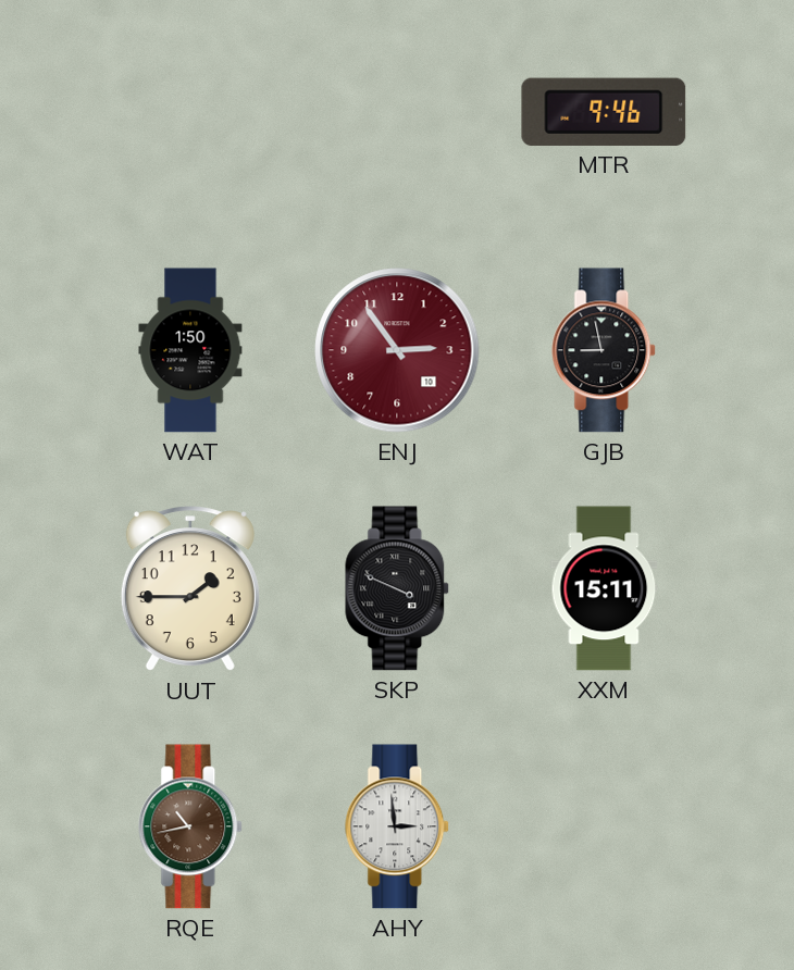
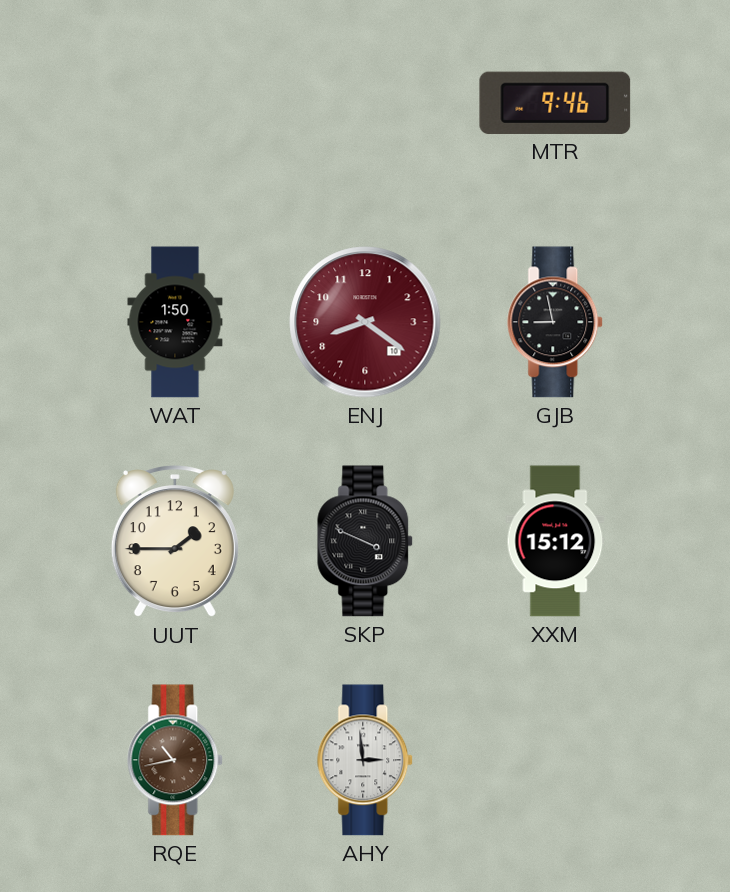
ENJ: 2:54 -> 8:21
XXM: 15:11 -> 15:12
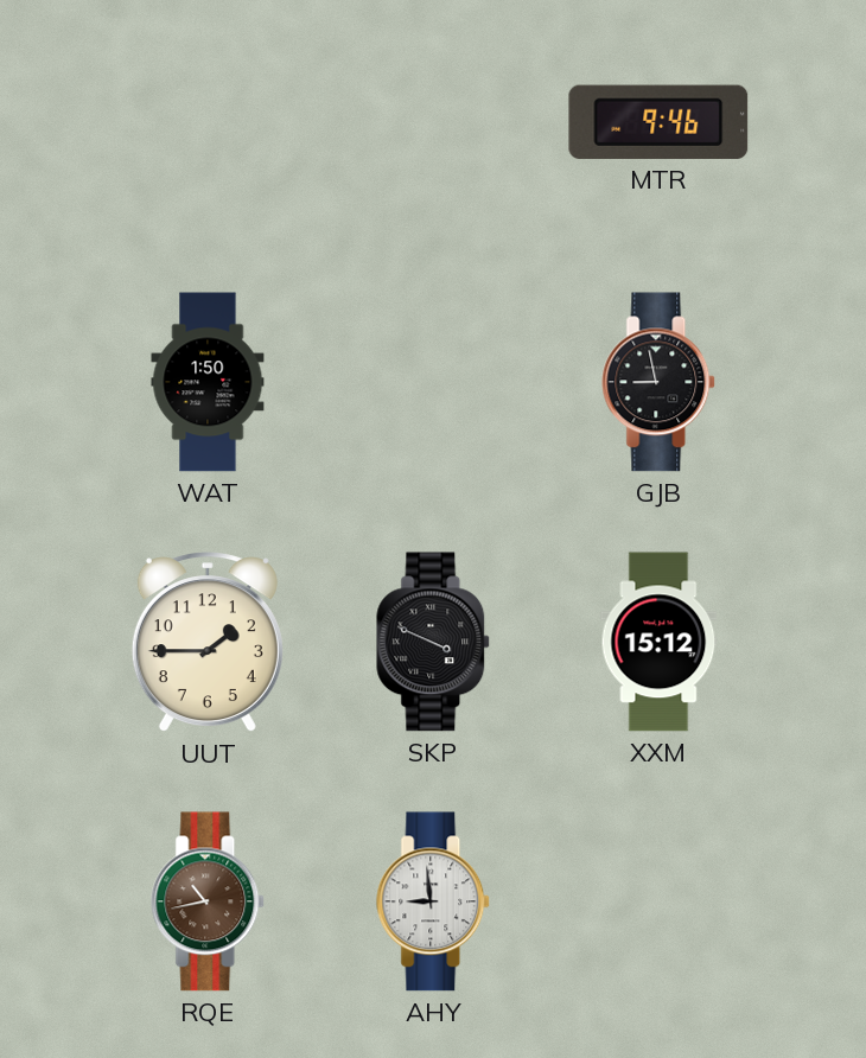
ENJ: 8:21 -> none
AHY: 2:59 -> 8:59
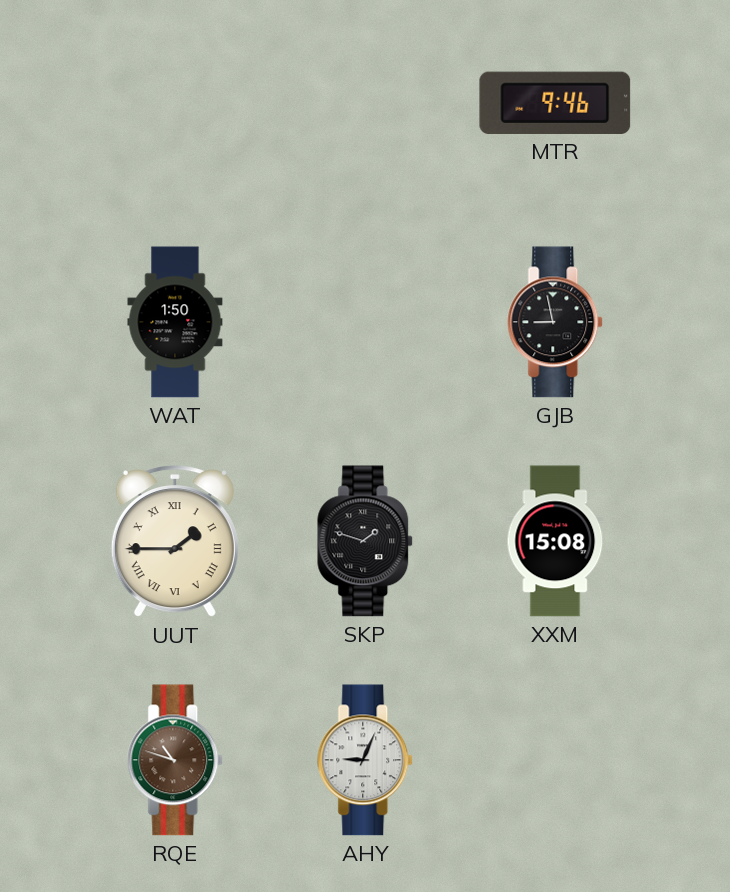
UUT numerals: Arabic -> Roman
SKP: 3:49 -> 1:48
XXM: 15:12 -> 15:08
RQE: 10:43 -> 10:48
AHY: 8:59 -> 9:04
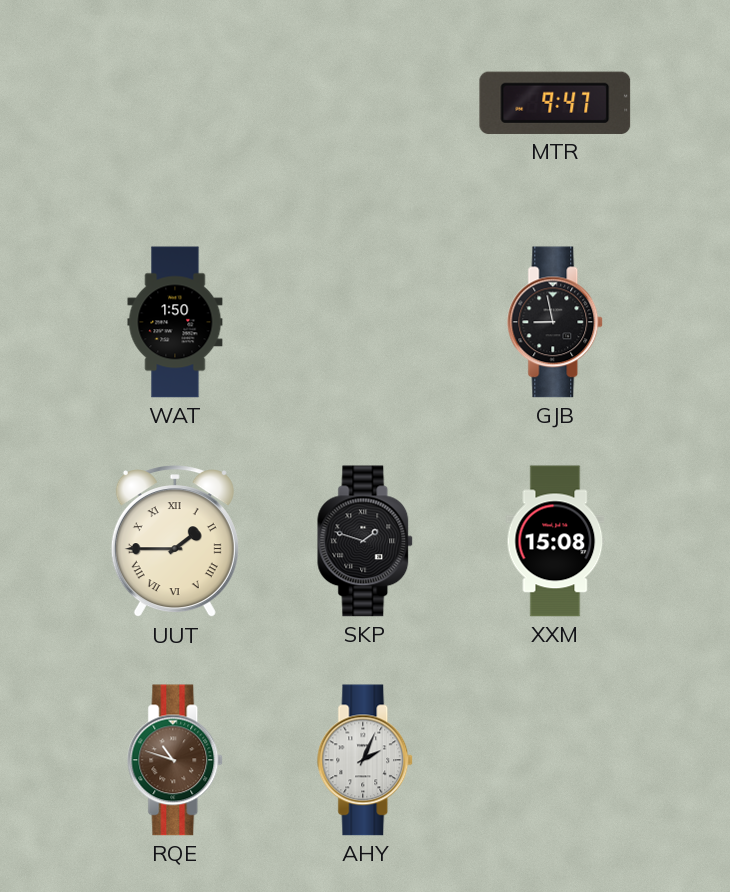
MTR: 9:46 -> 9:47
AHY: 9:04 -> 2:04
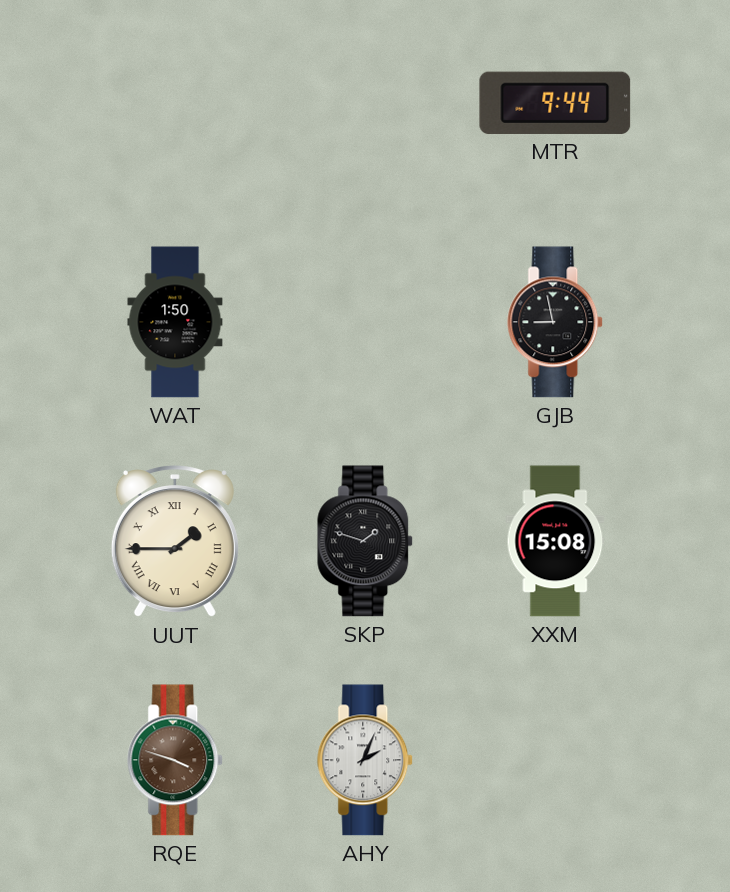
MTR: 9:47 -> 9:44
RQE: 10:48 -> 3:48
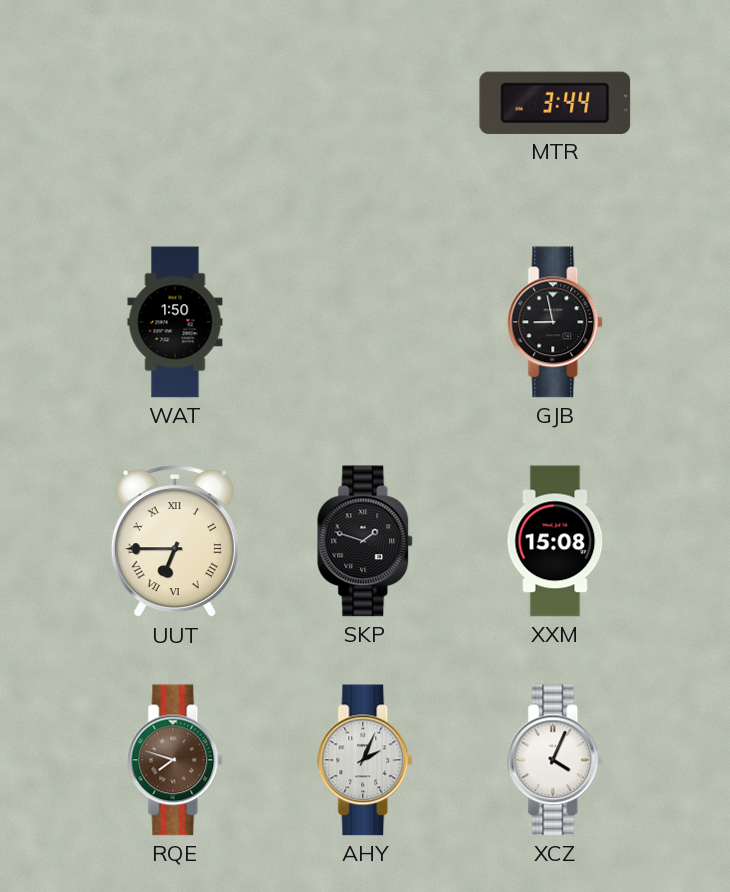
MTR: 9:44 -> 3:44
UUT: 1:45 -> 6:45
RQE: 3:48 -> 7:48
XCZ: none -> 4:04
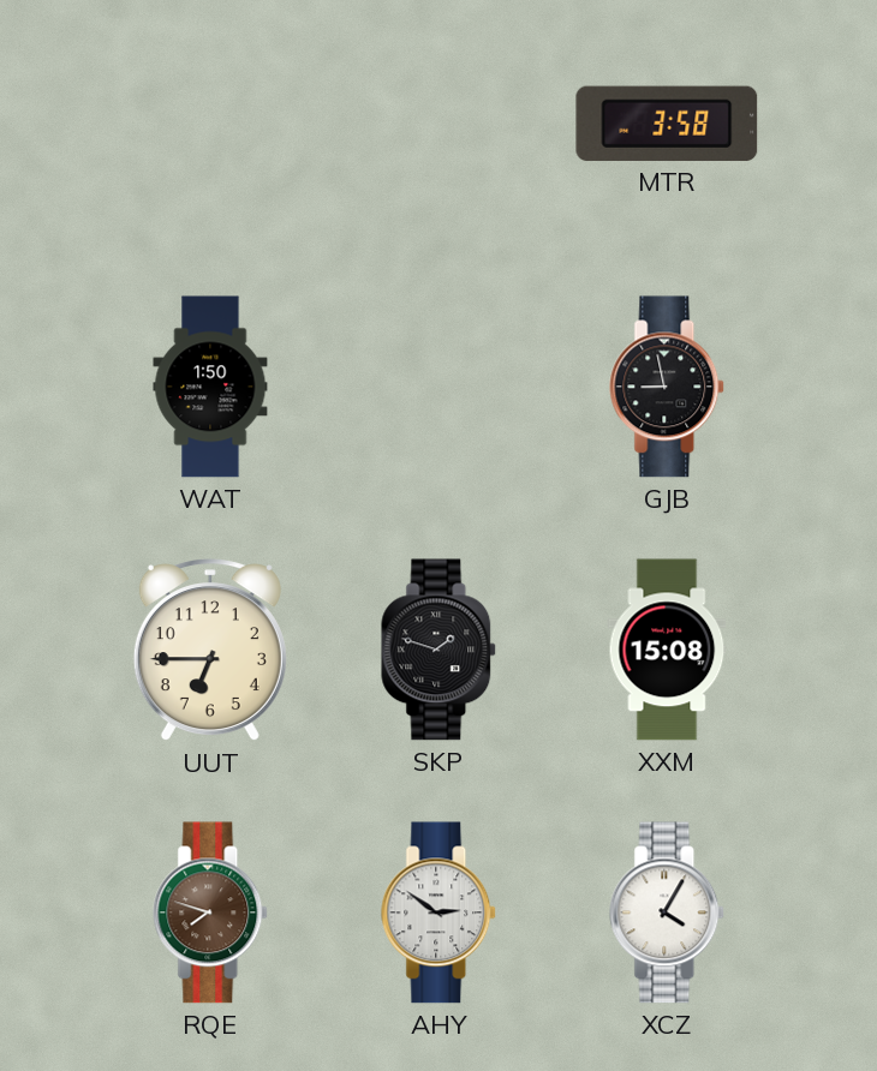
MTR: 3:44 -> 3:58
UUT numerals: Roman -> Arabic
AHY: 2:04 -> 2:51
XCZ: 4:04 -> 4:05
